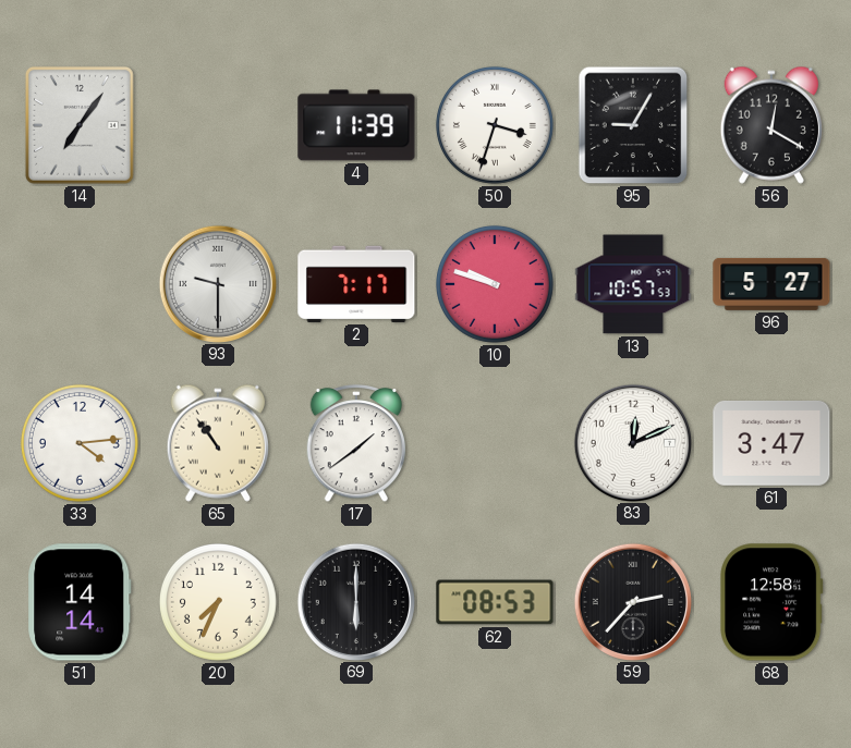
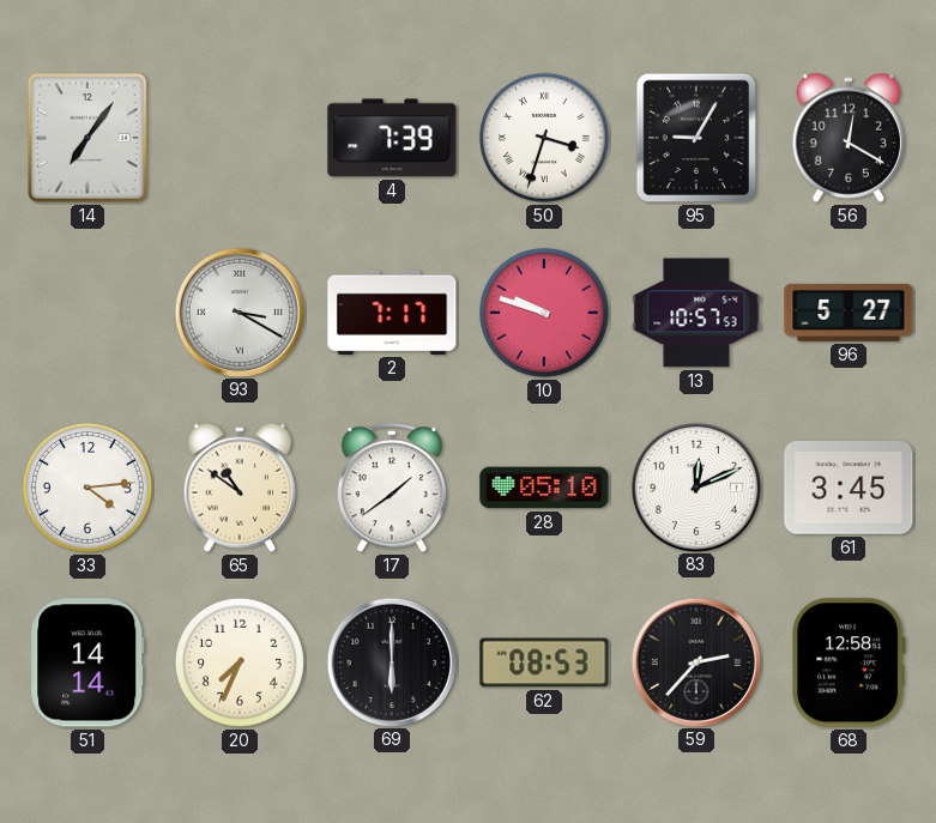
4: 11:39 -> 7:39
93: 9:30 -> 3:20
65: 10:54 -> 10:51
28: none -> 05:10
61: 3:47 -> 3:45
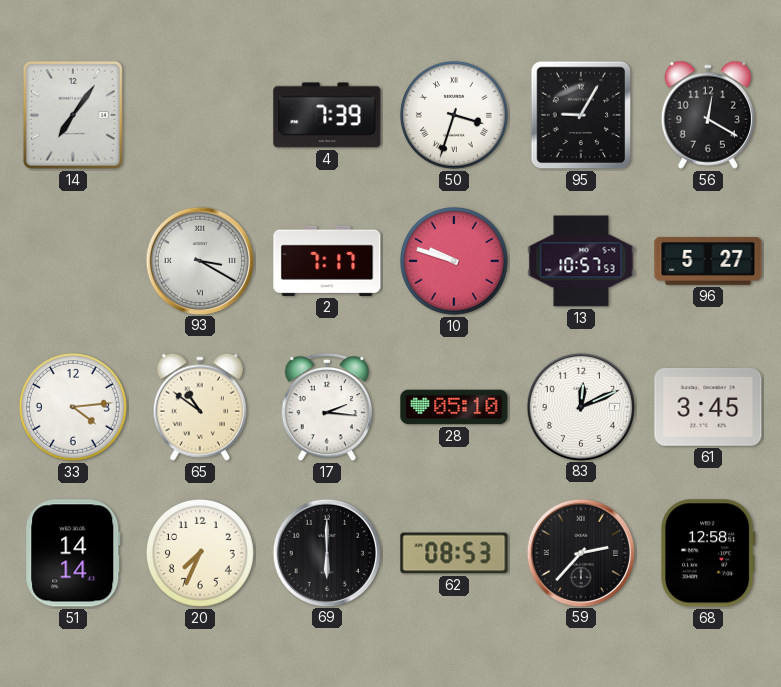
17: 1:39 -> 2:16
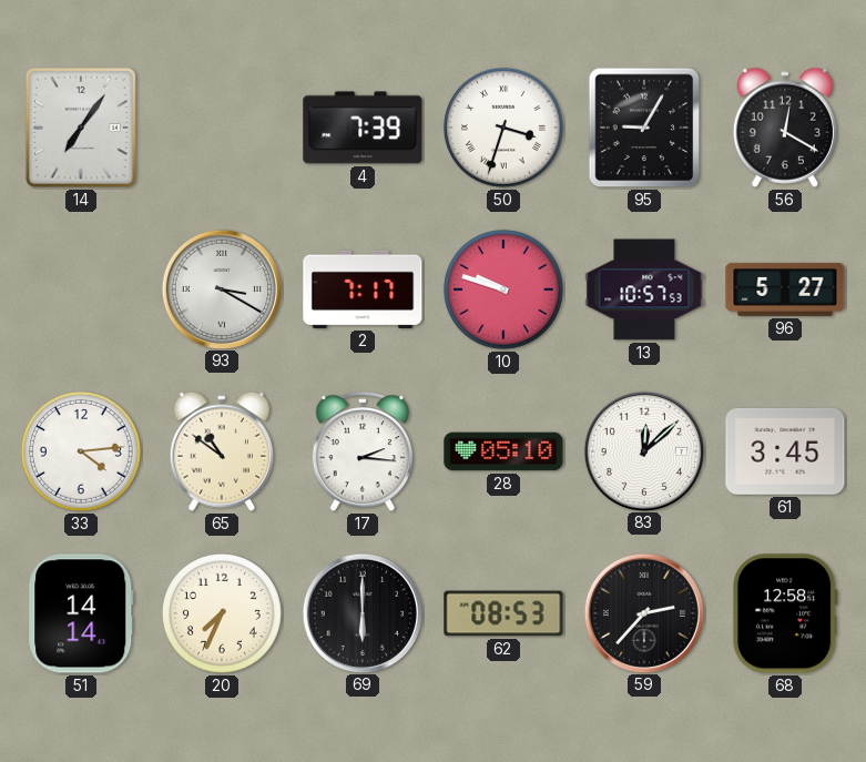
83: 12:11 -> 12:08
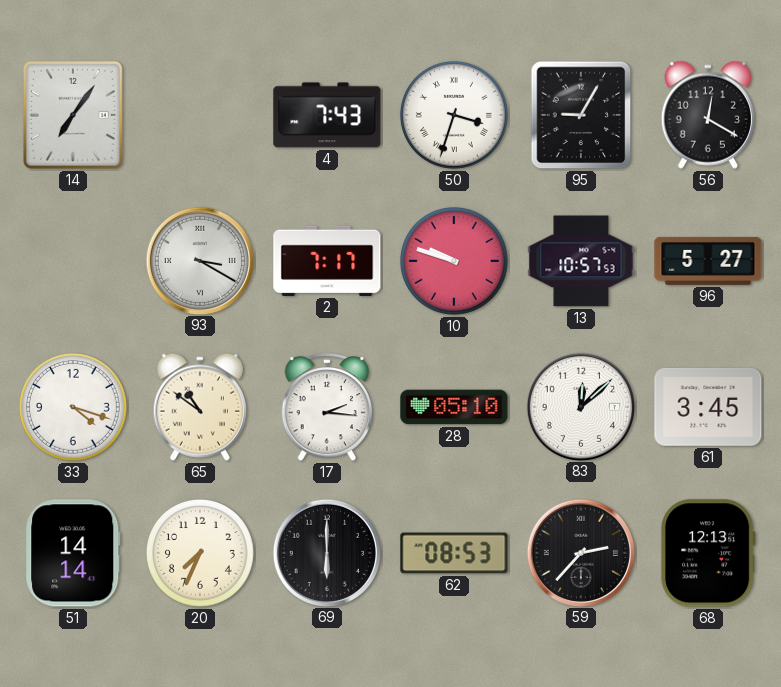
4: 7:39 -> 7:43
33: 4:14 -> 4:18
68: 12:58 -> 12:13
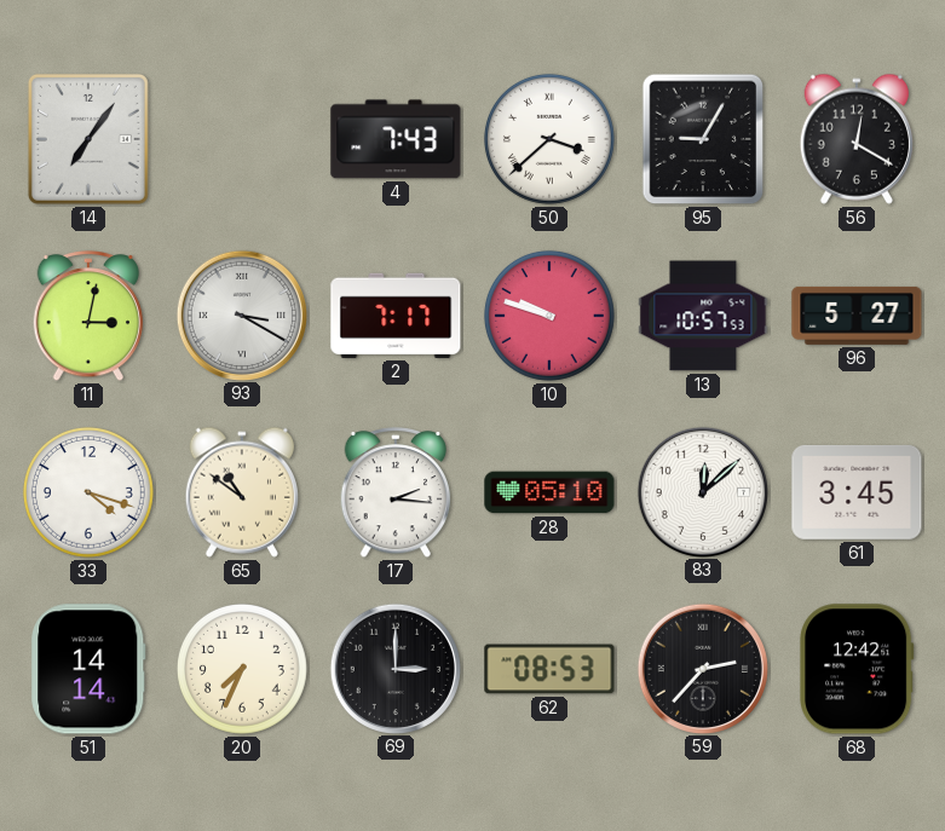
50: 3:33 -> 3:38
11: none -> 3:02
69: 6:00 -> 3:00
68: 12:13 -> 12:42
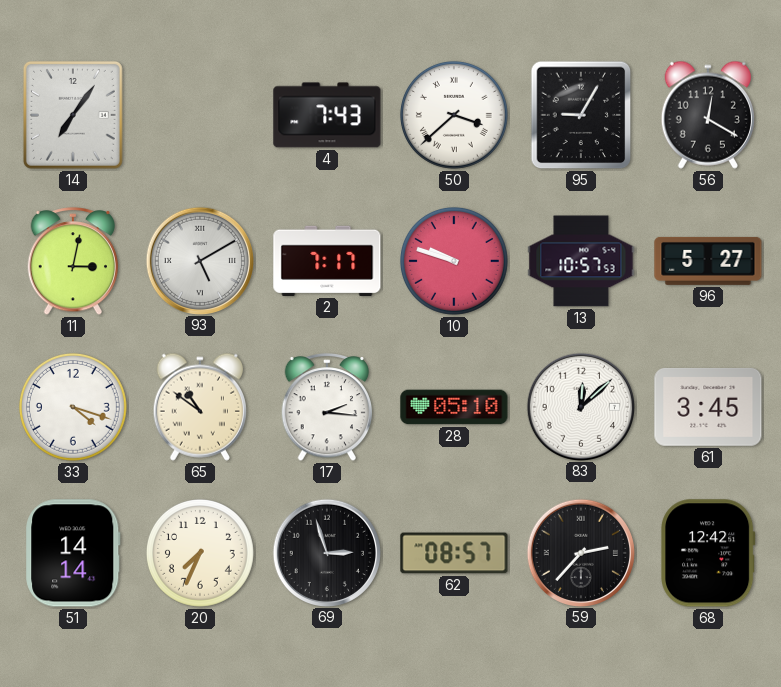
93: 3:20 -> 5:10
69: 3:00 -> 2:57
62: 08:53 -> 08:57
